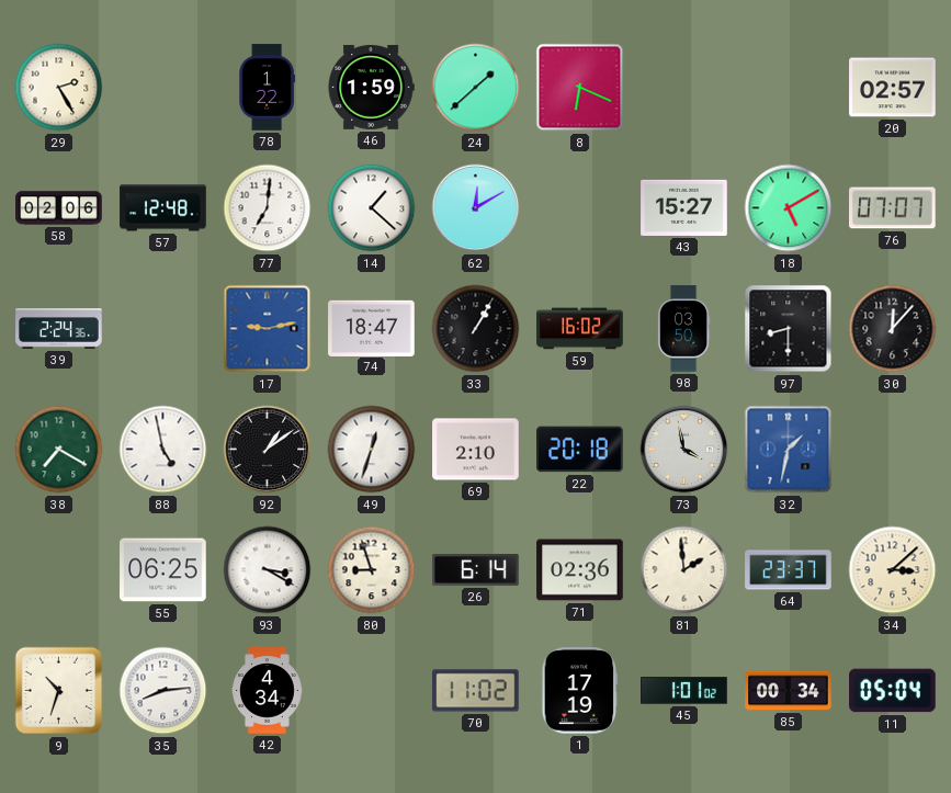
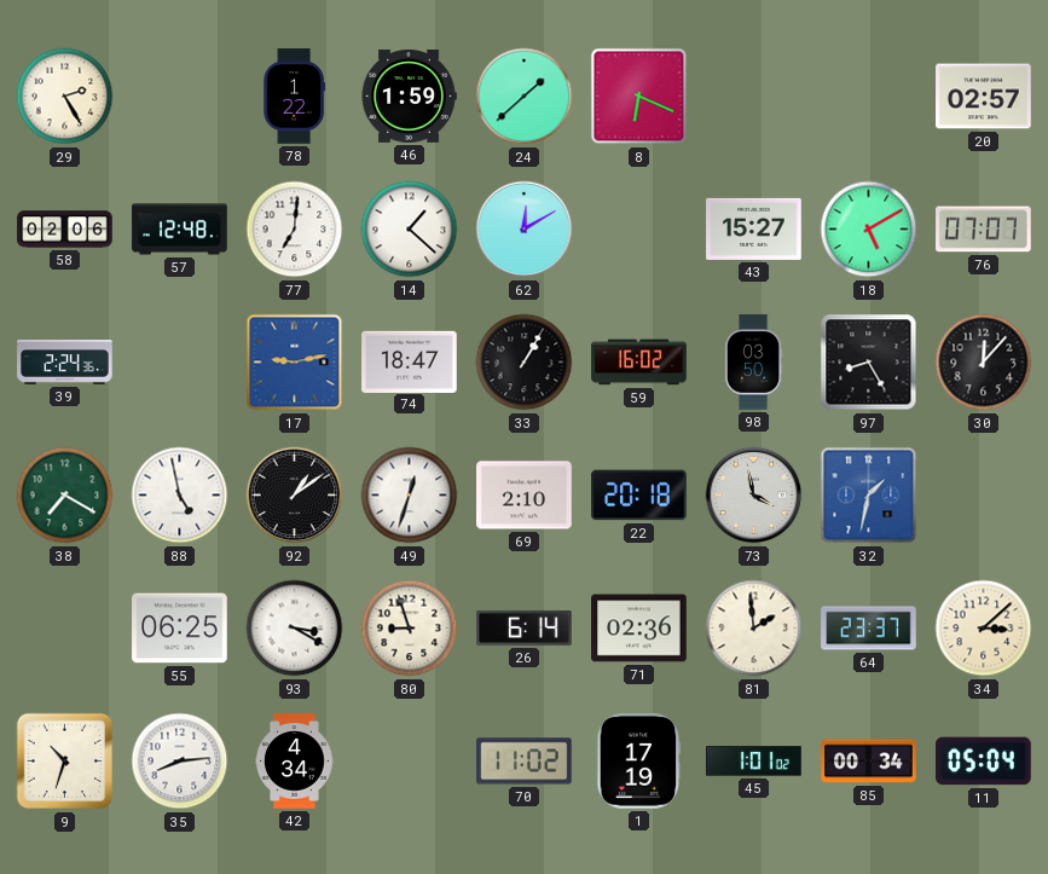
97: 8:30 -> 8:25
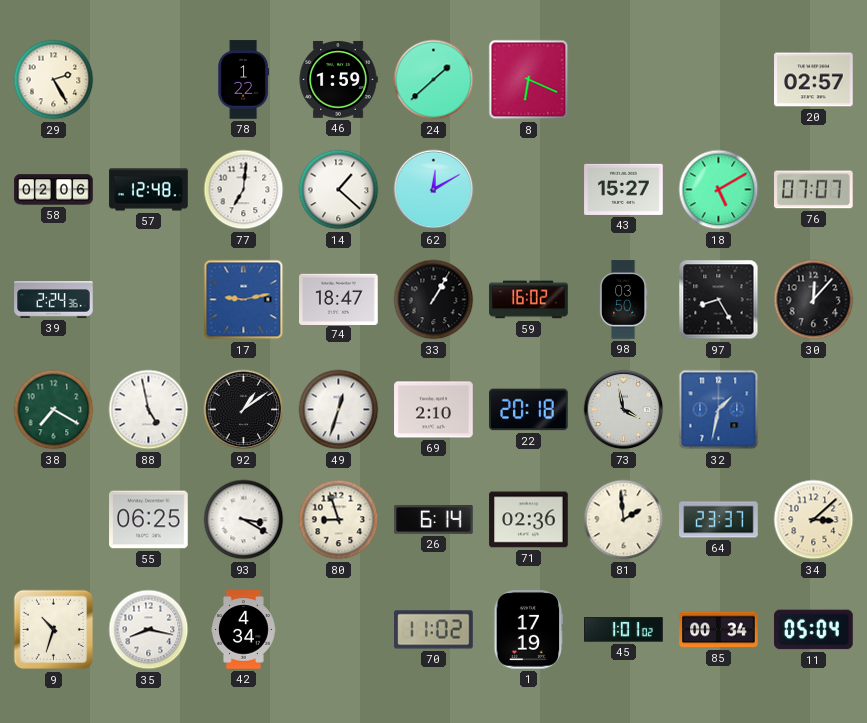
35: 8:14 -> 8:17
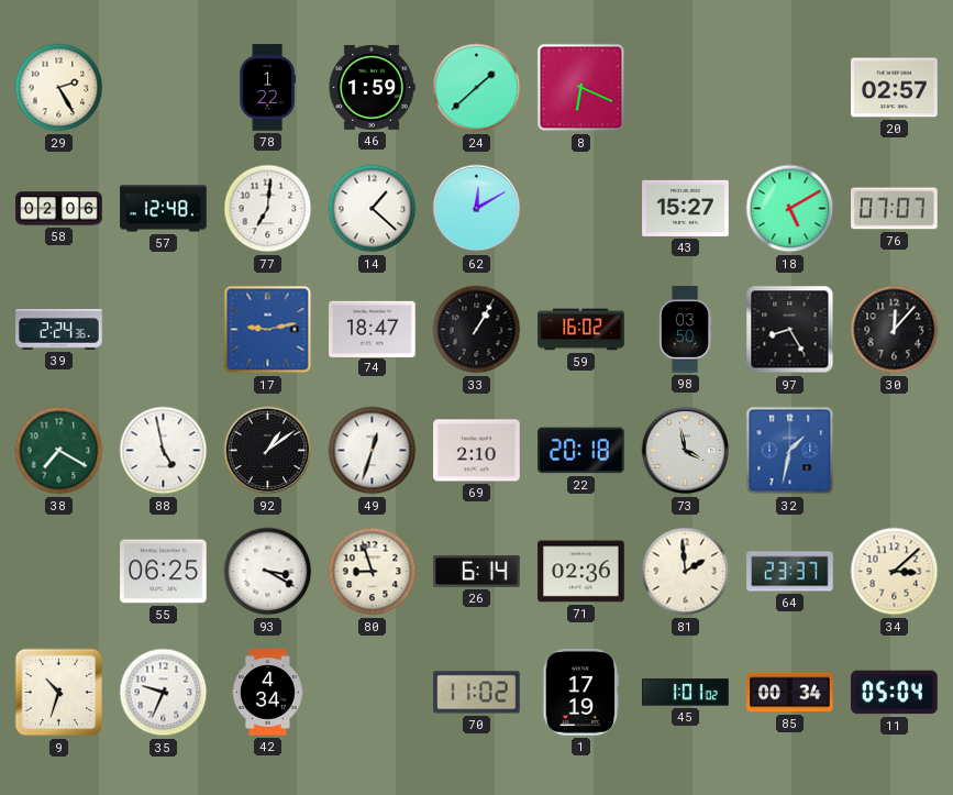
35: 8:17 -> 9:34
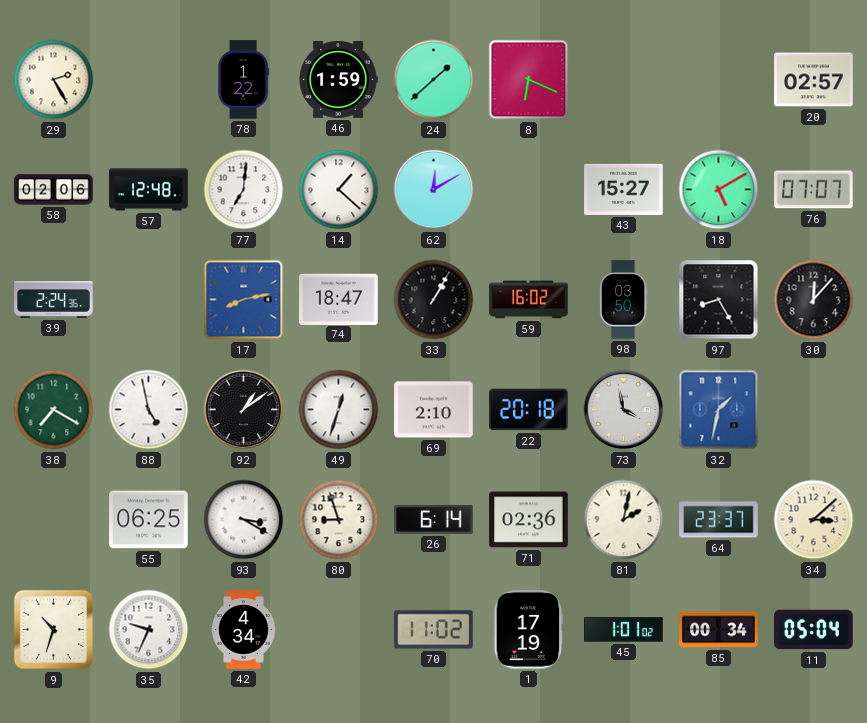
17: 9:13 -> 8:13
81: 1:59 -> 2:02
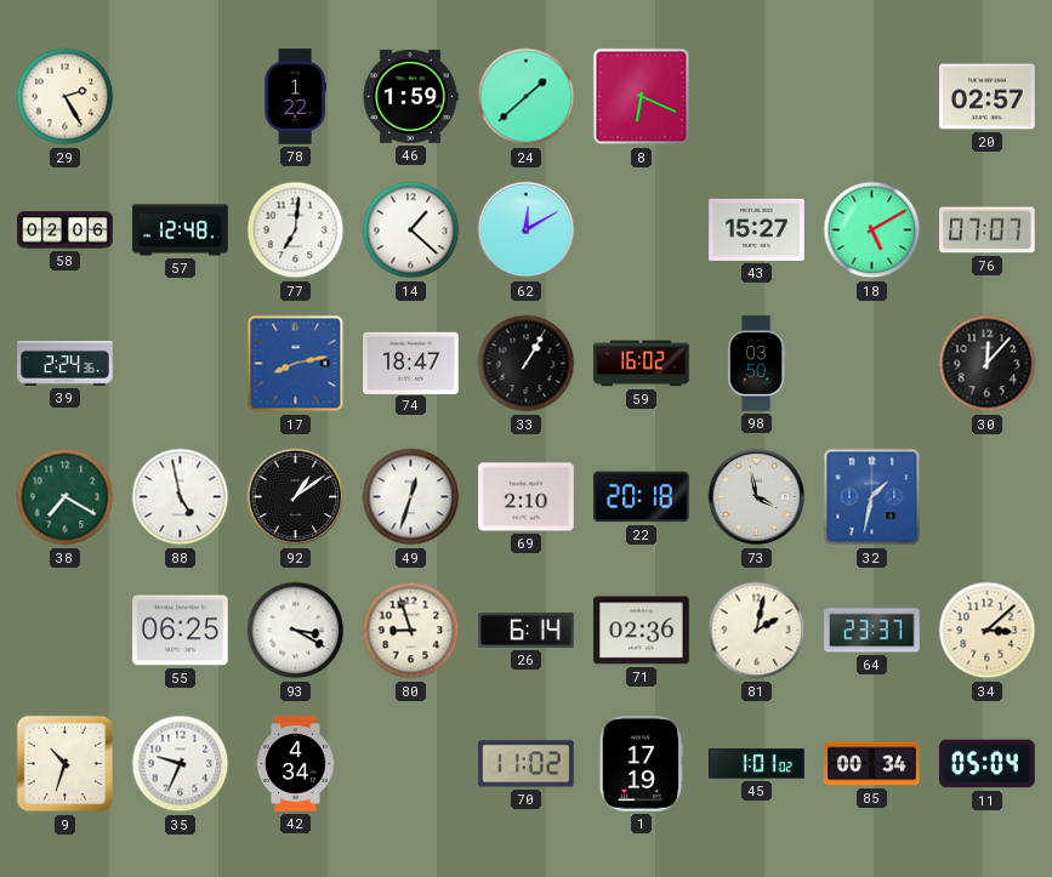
97: 8:25 -> none
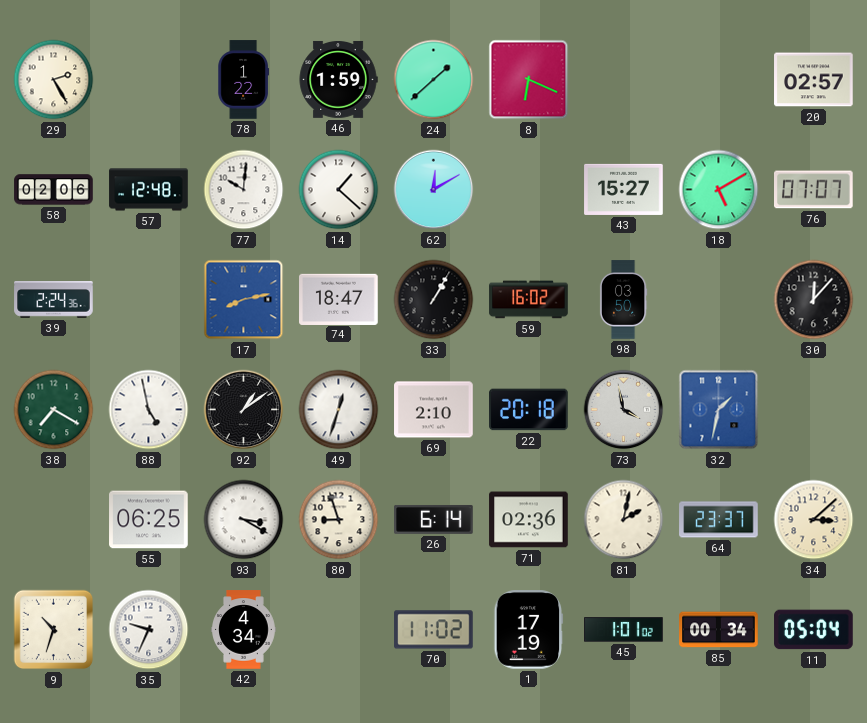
77: 7:01 -> 10:01
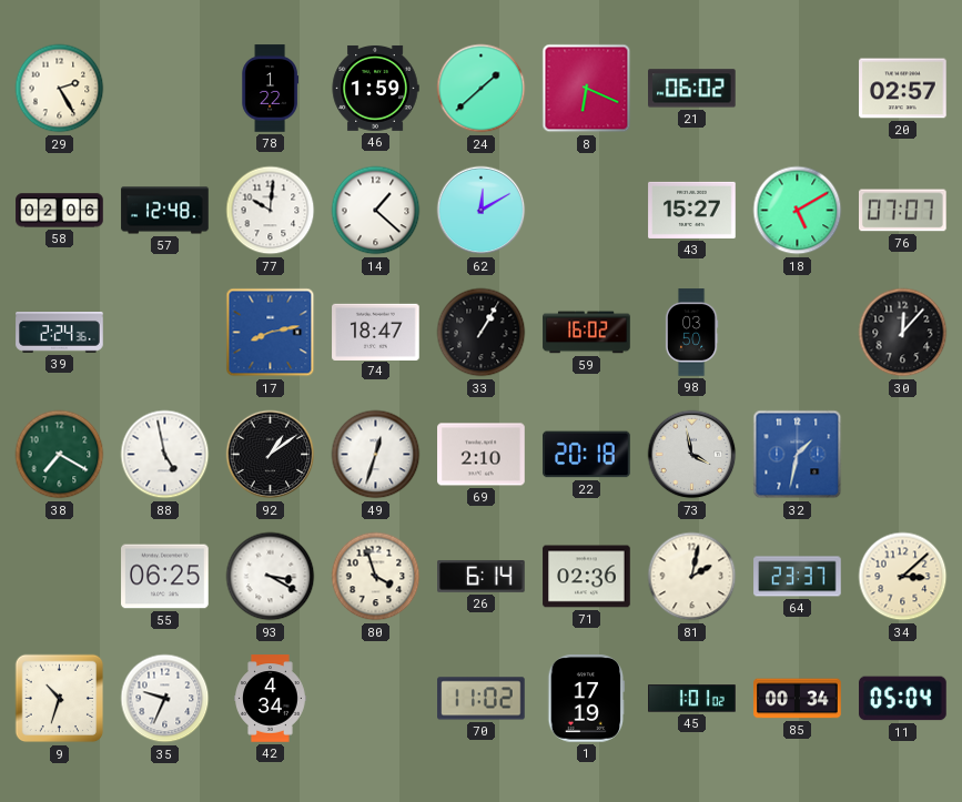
21: none -> 06:02
80: 8:57 -> 3:57
